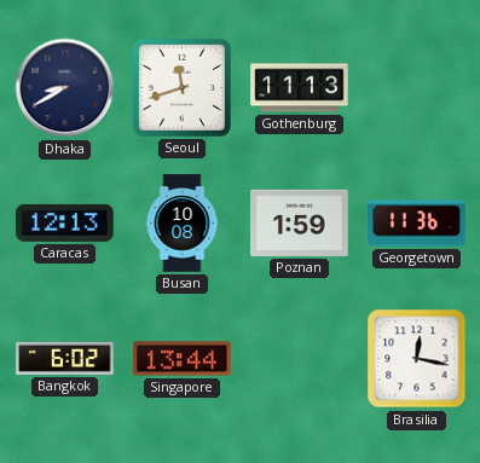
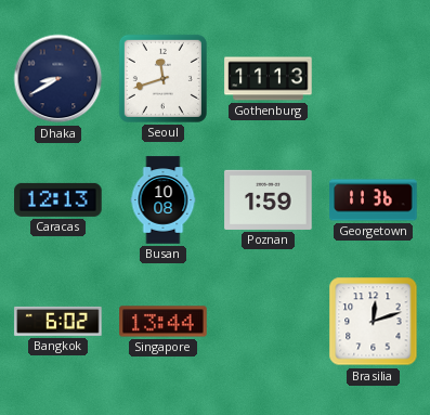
Brasilia: 12:17 -> 12:12
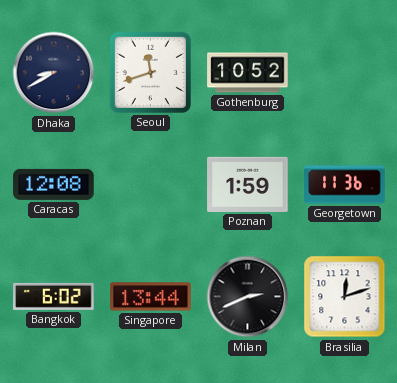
Gothenburg: 11:13 -> 10:52
Caracas: 12:13 -> 12:08
Busan: 10:08 -> none
Milan: none -> 2:41
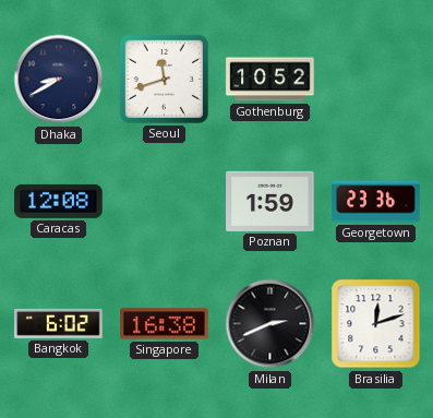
Georgetown: 11:36 -> 23:36
Singapore: 13:44 -> 16:38
